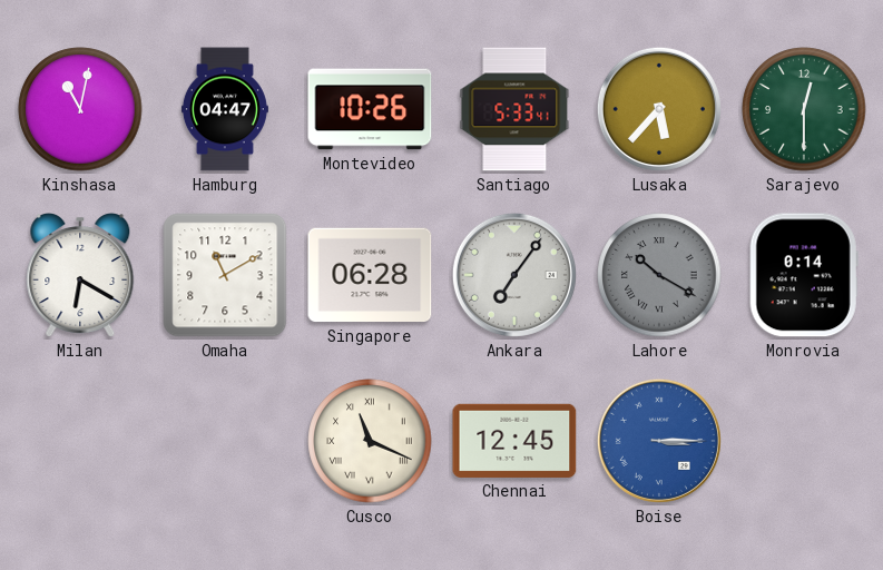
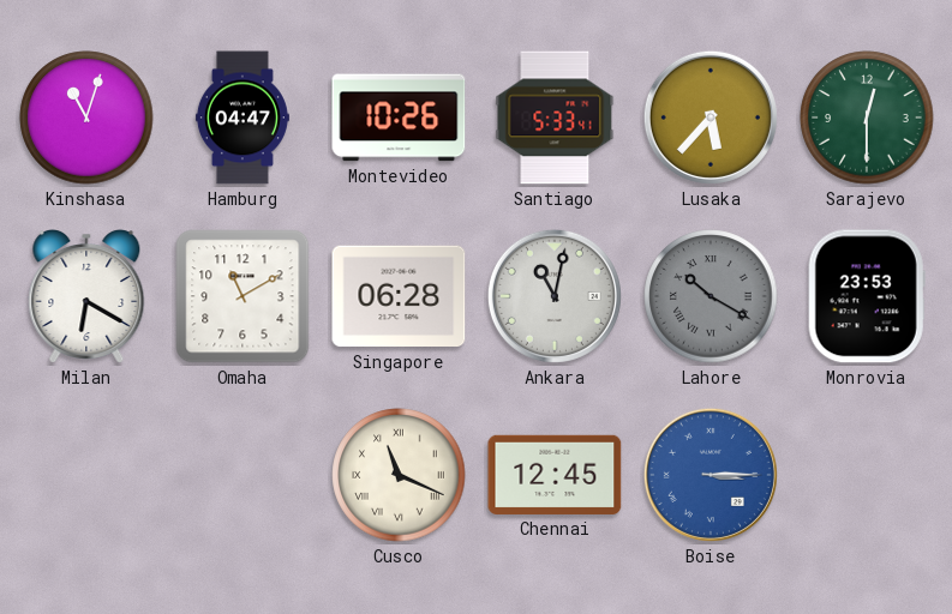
Kinshasa: 11:02 -> 11:03
Ankara: 7:06 -> 11:02
Monrovia: 0:14 -> 23:53
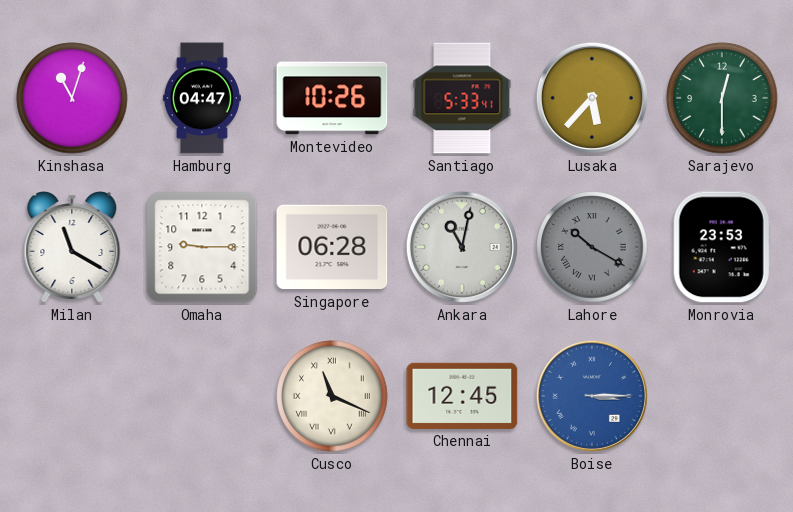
Milan: 6:20 -> 11:20
Omaha: 11:10 -> 9:15
